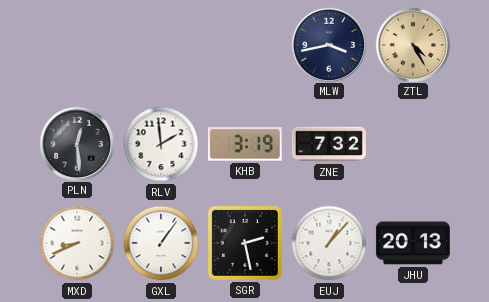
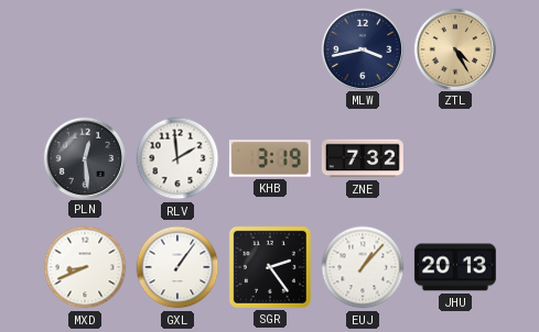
SGR: 2:28 -> 2:24
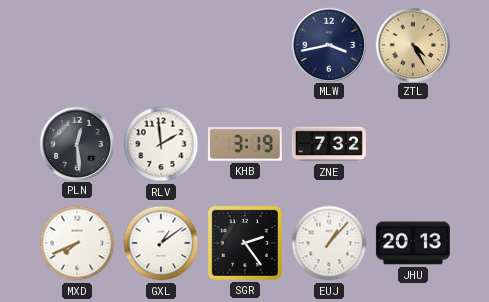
MXD: 8:41 -> 7:41
GXL: 1:06 -> 1:09
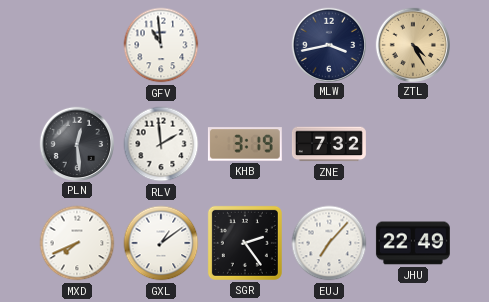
GFV: none -> 10:59
EUJ: 1:07 -> 7:07
JHU: 20:13 -> 22:49
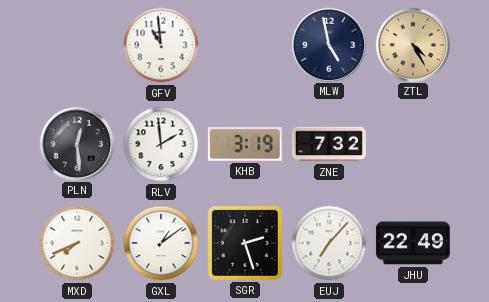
MLW: 3:43 -> 4:58
SGR: 2:24 -> 2:27
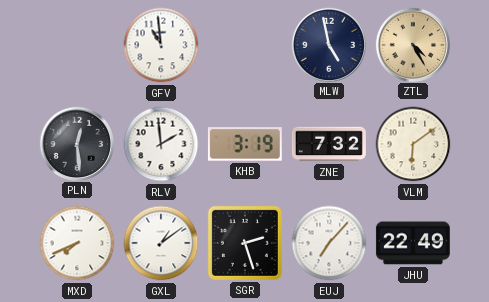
VLM: none -> 6:09
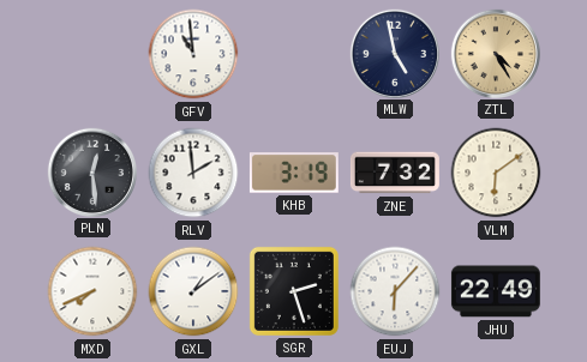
EUJ: 7:07 -> 6:07
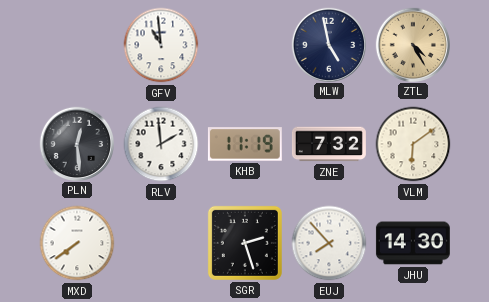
KHB: 3:19 -> 11:19
MXD: 7:41 -> 7:39
GXL: 1:09 -> none
EUJ: 6:07 -> 7:53
JHU: 22:49 -> 14:30
